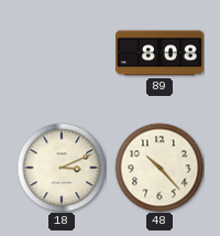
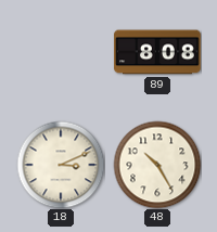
48: 10:23 -> 10:25
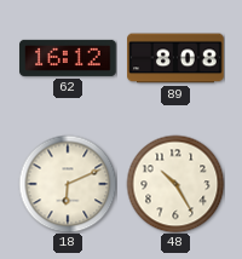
62: none -> 16:12
18: 3:11 -> 6:11
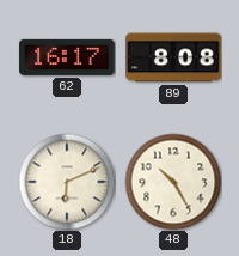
62: 16:12 -> 16:17
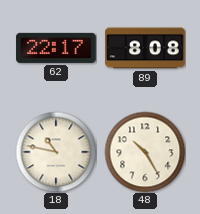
62: 16:17 -> 22:17
18: 6:11 -> 10:47
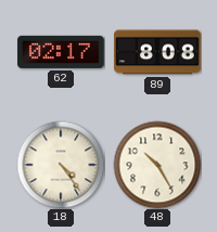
62: 22:17 -> 02:17
18: 10:47 -> 4:24
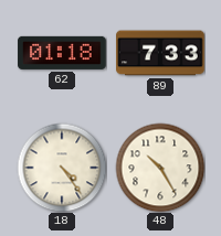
62: 02:17 -> 01:18
89: 8:08 -> 7:33
